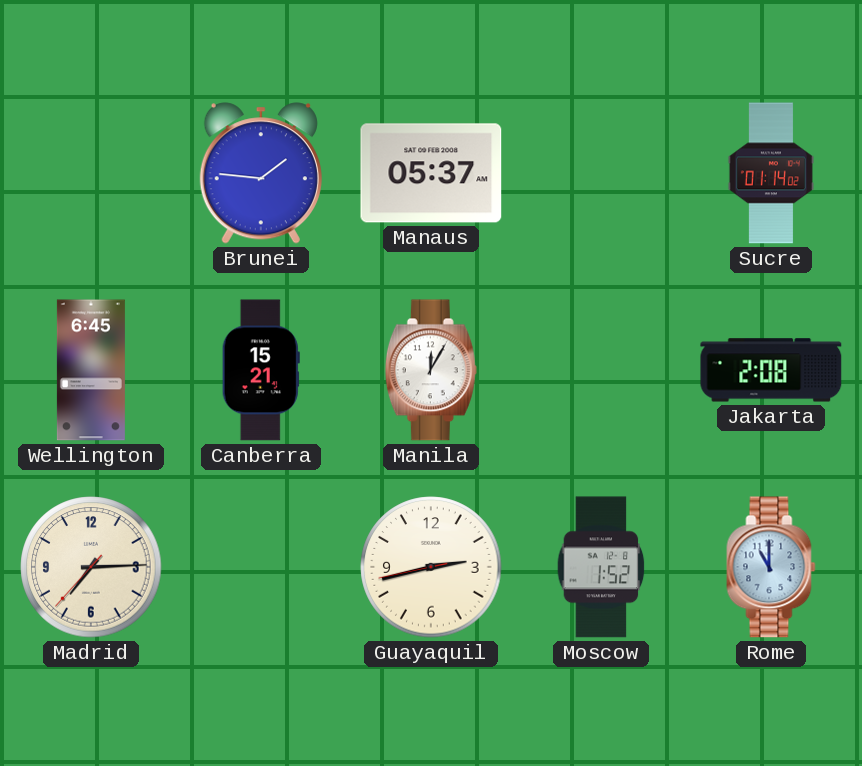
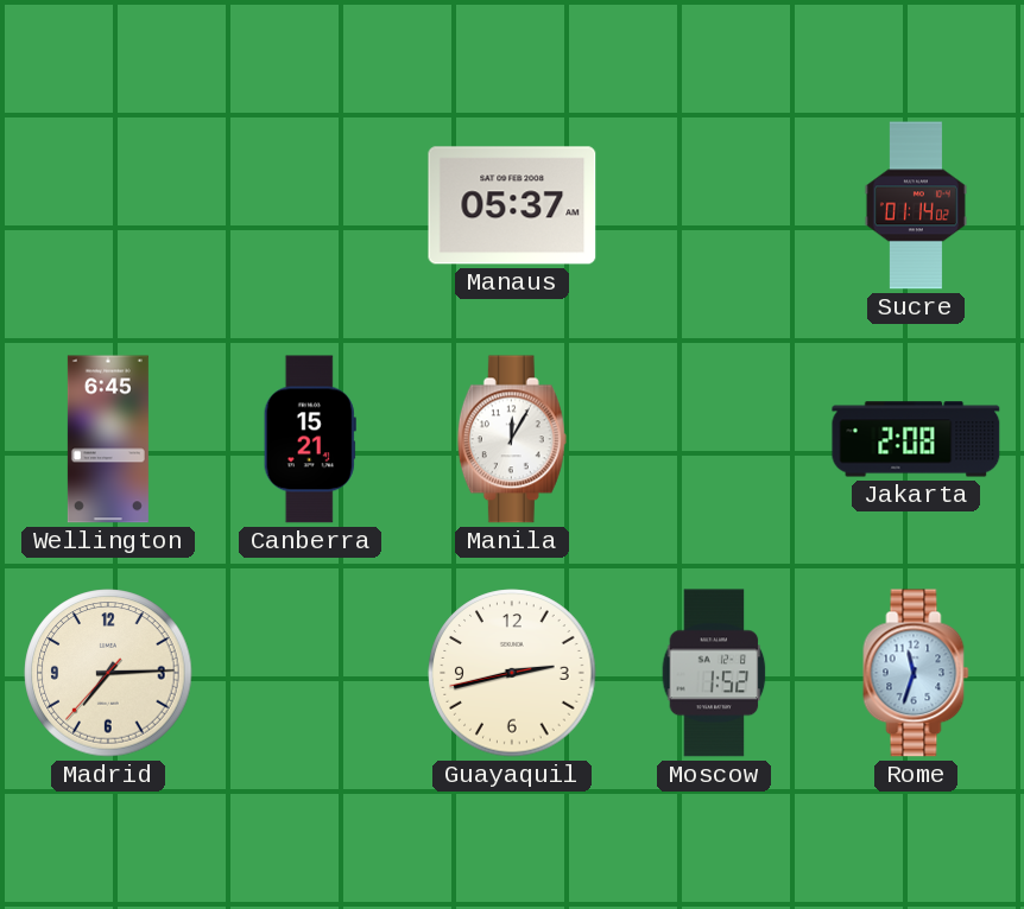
Brunei: 1:46 -> none
Rome: 11:00 -> 11:33
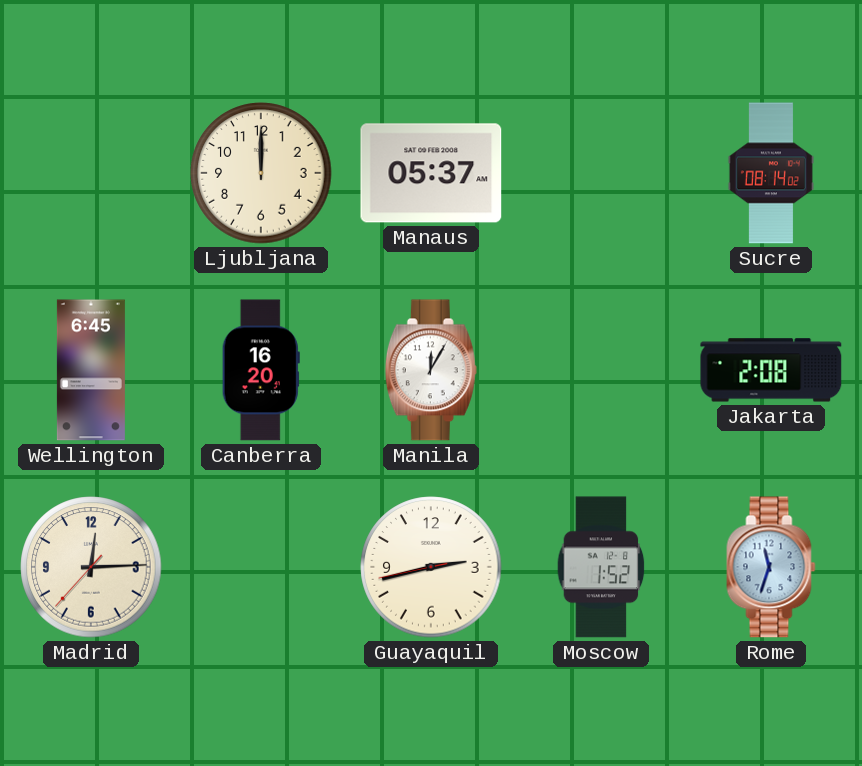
Ljubljana: none -> 12:00
Sucre: 01:14 -> 08:14
Canberra: 15:21 -> 16:20
Madrid: 7:14 -> 12:14
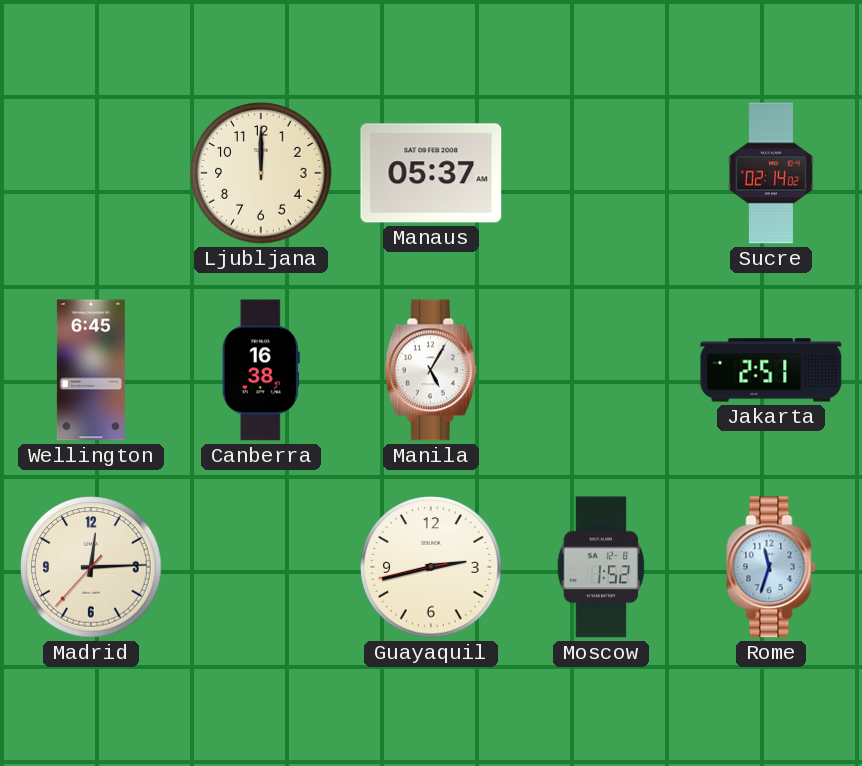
Sucre: 08:14 -> 02:14
Canberra: 16:20 -> 16:38
Manila: 12:05 -> 5:05
Jakarta: 2:08 -> 2:51
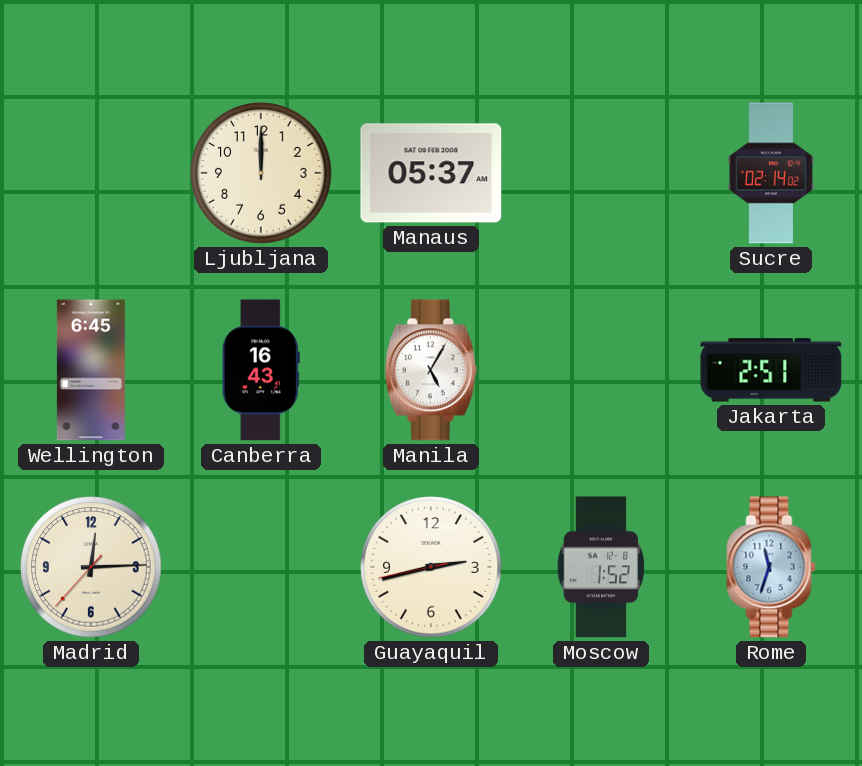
Canberra: 16:38 -> 16:43
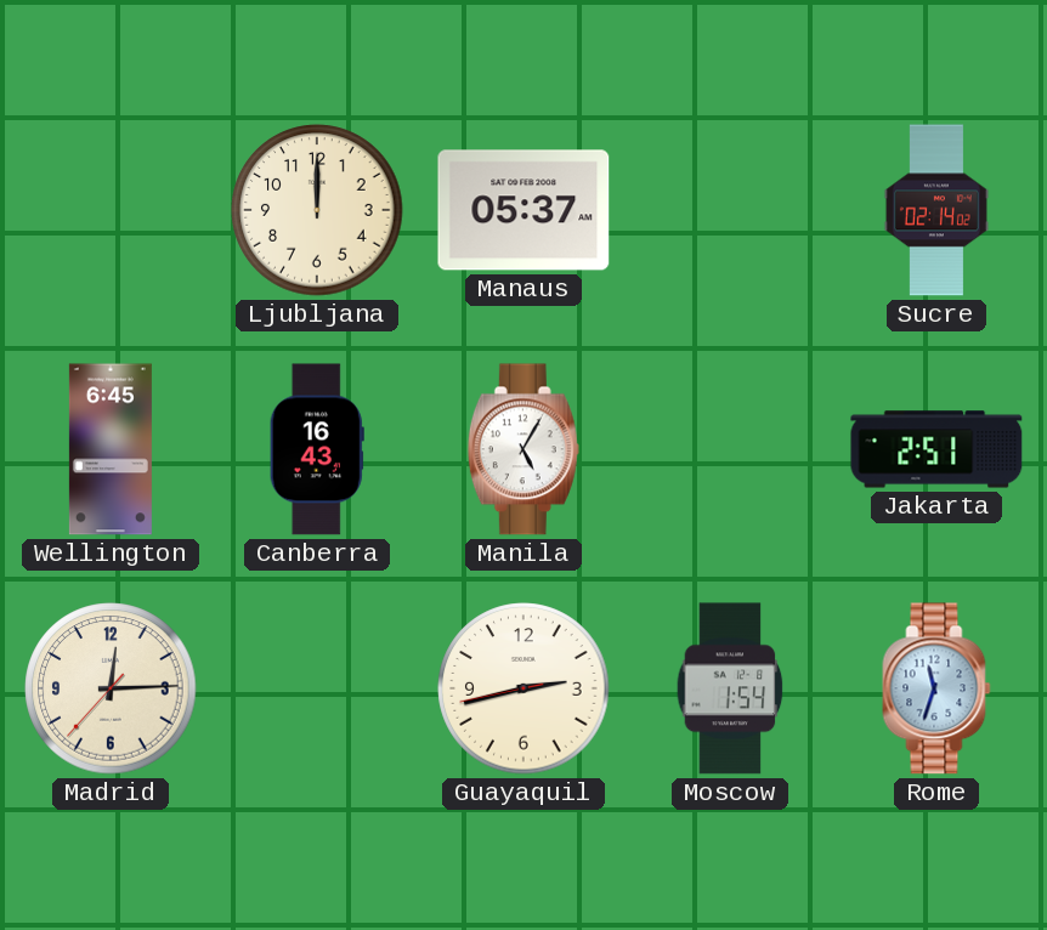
Moscow: 1:52 -> 1:54
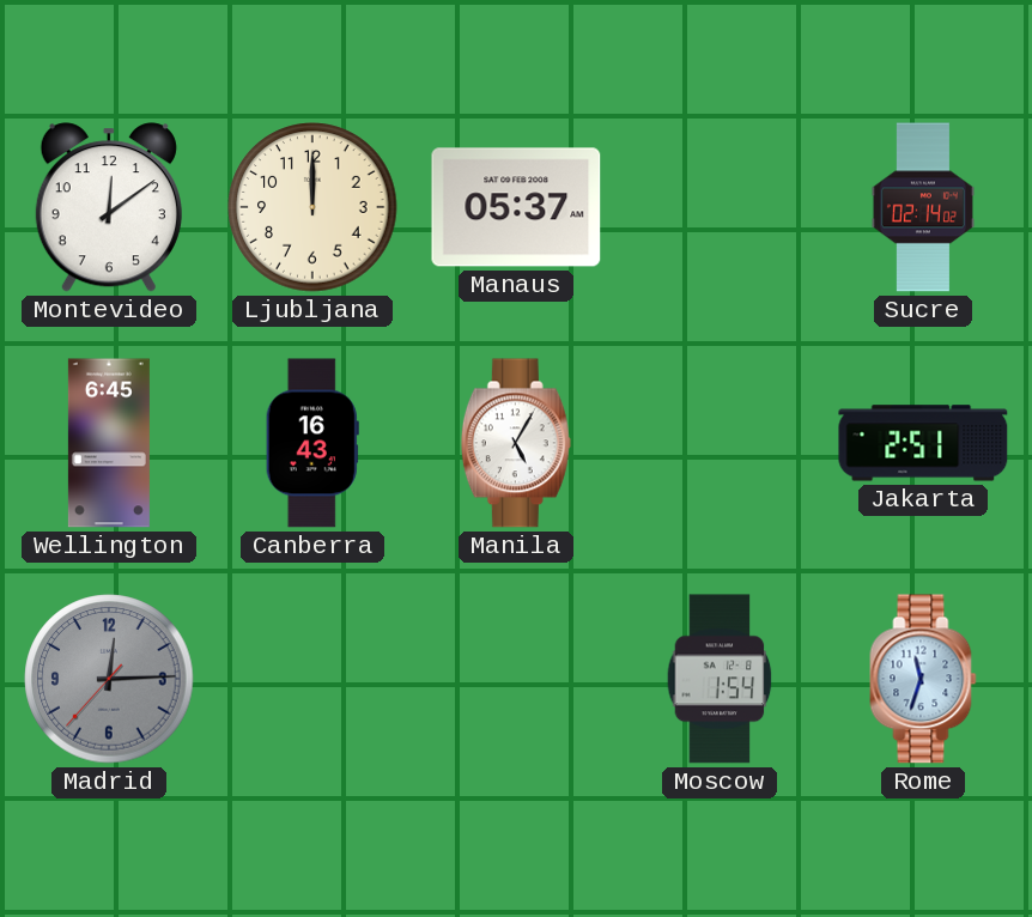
Montevideo: none -> 12:09
Madrid dial: cream -> grey
Guayaquil: 2:42 -> none
